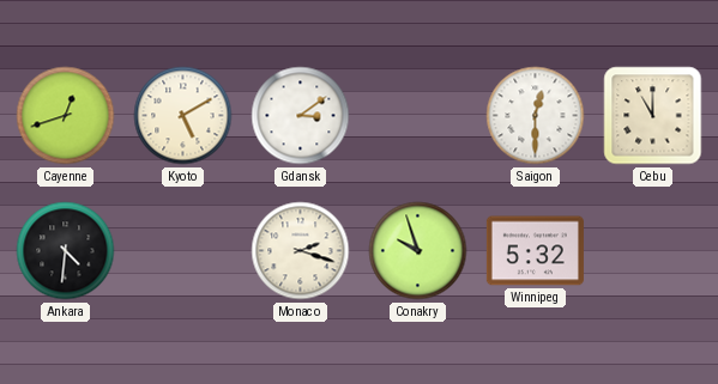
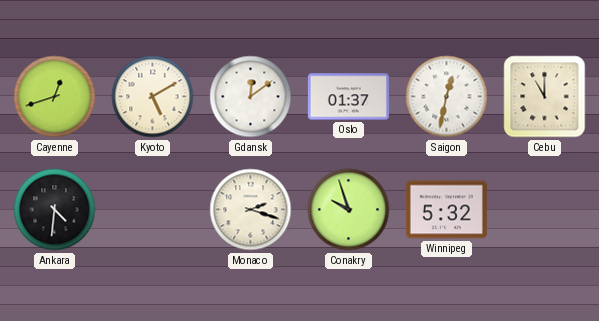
Gdansk: 3:09 -> 12:09
Oslo: none -> 01:37
Saigon: 12:30 -> 12:32
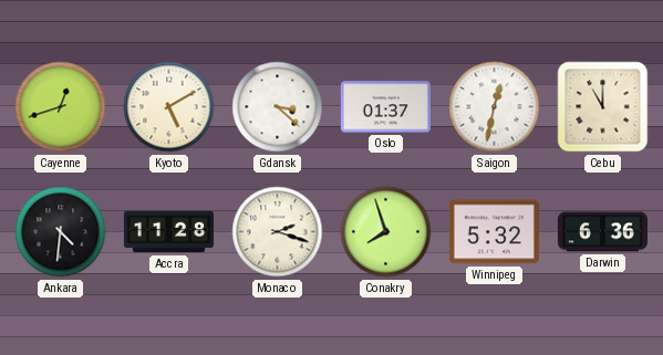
Gdansk: 12:09 -> 3:22
Accra: none -> 11:28
Conakry: 9:57 -> 7:57
Darwin: none -> 6:36
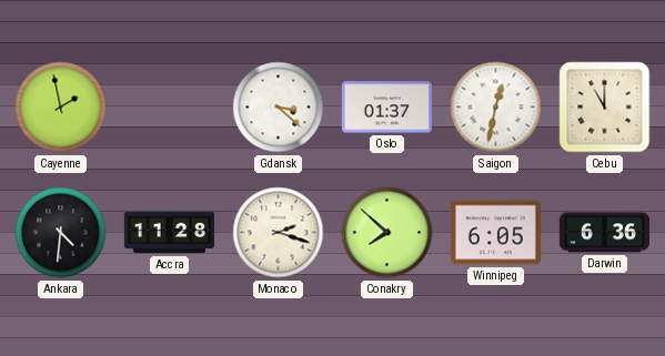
Cayenne: 12:42 -> 1:58
Kyoto: 5:10 -> none
Conakry: 7:57 -> 7:52
Winnipeg: 5:32 -> 6:05
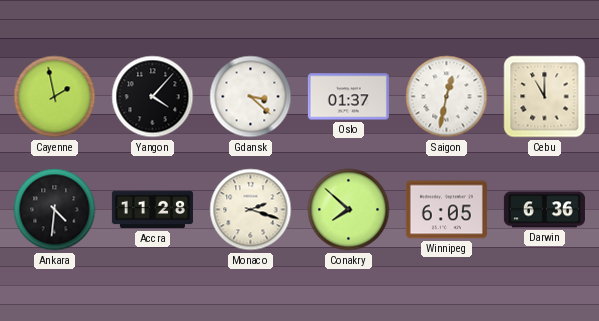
Yangon: none -> 4:07
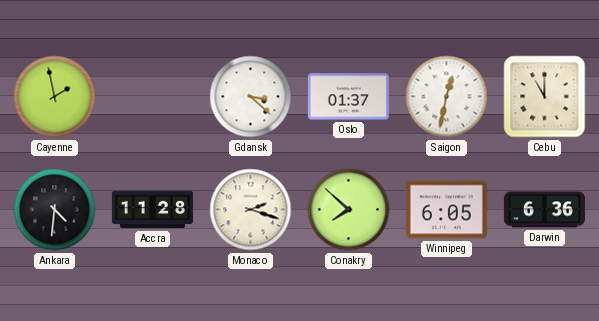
Yangon: 4:07 -> none
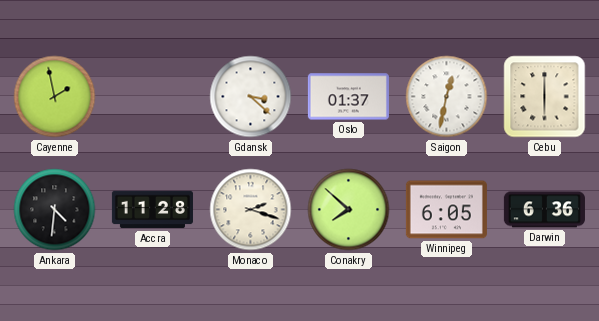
Cebu: 11:00 -> 6:00
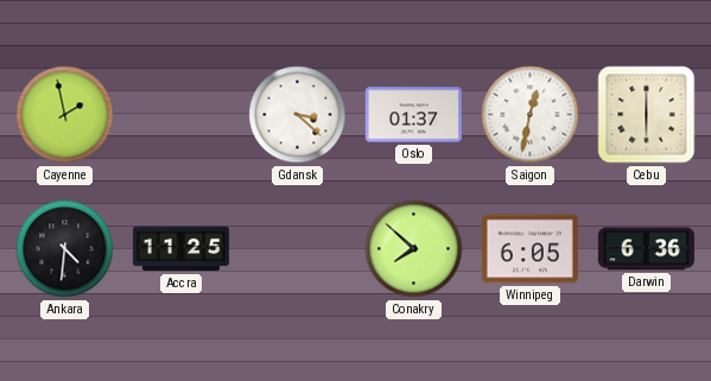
Accra: 11:28 -> 11:25
Monaco: 2:18 -> none
